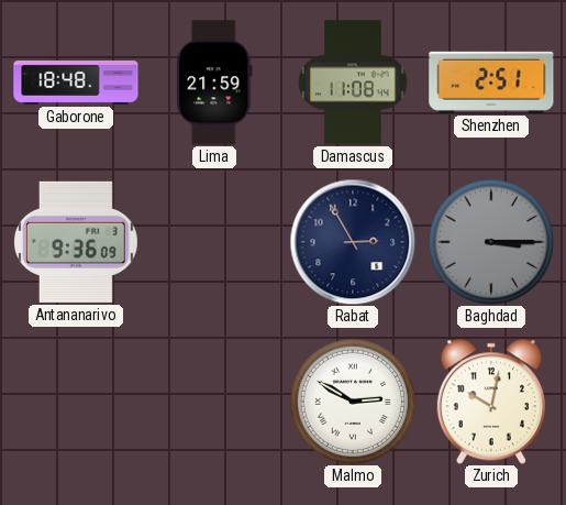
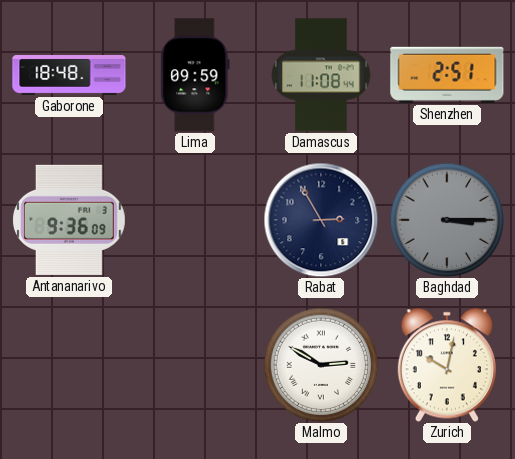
Lima: 21:59 -> 09:59
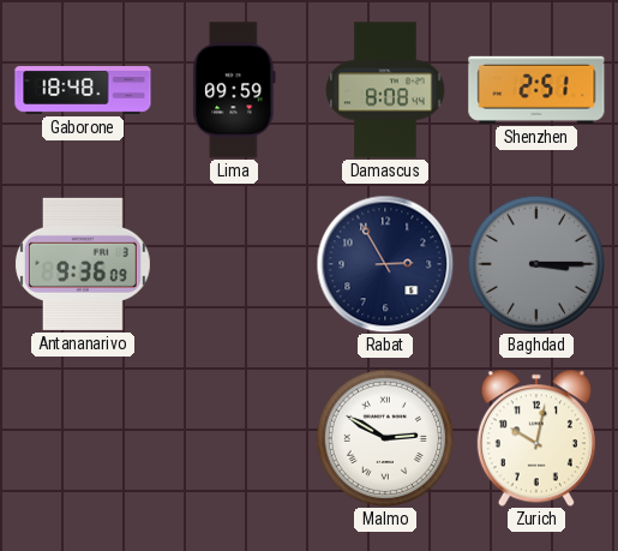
Damascus: 11:08 -> 8:08
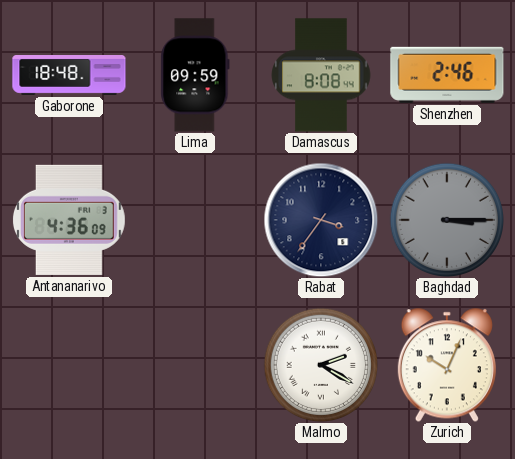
Shenzhen: 2:51 -> 2:46
Antananarivo: 9:36 -> 4:36
Rabat: 2:55 -> 3:36
Malmo: 2:50 -> 2:20
Zurich: 10:02 -> 10:04
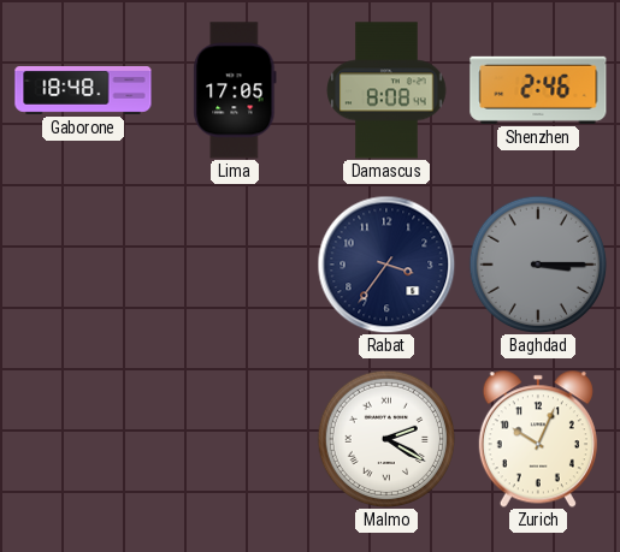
Lima: 09:59 -> 17:05
Antananarivo: 4:36 -> none
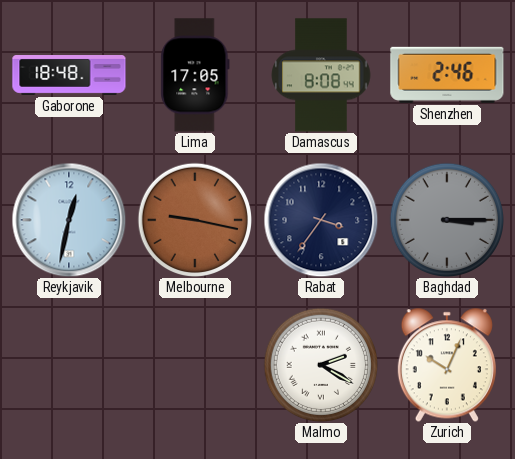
Reykjavik: none -> 12:32
Melbourne: none -> 9:17
